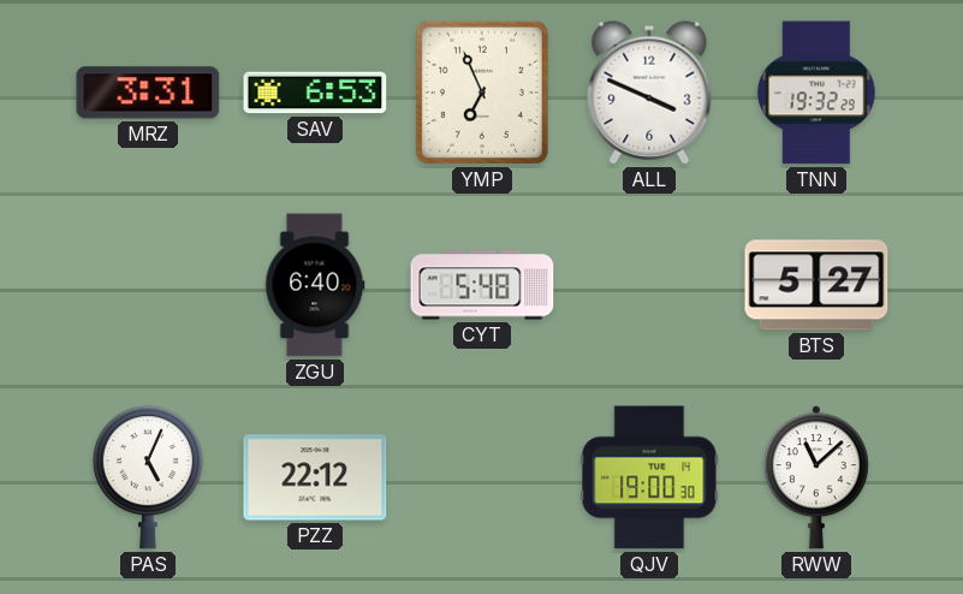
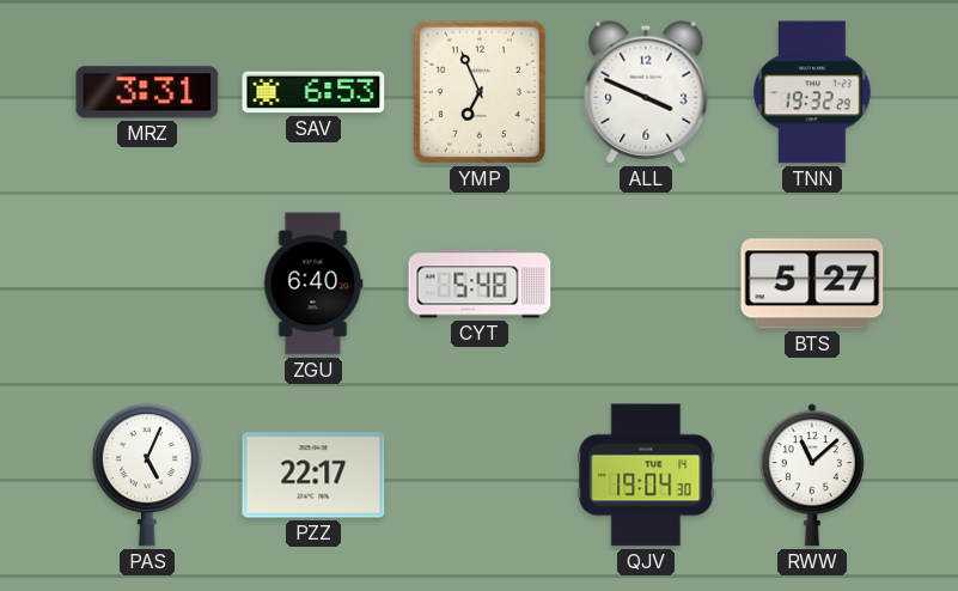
PZZ: 22:12 -> 22:17
QJV: 19:00 -> 19:04
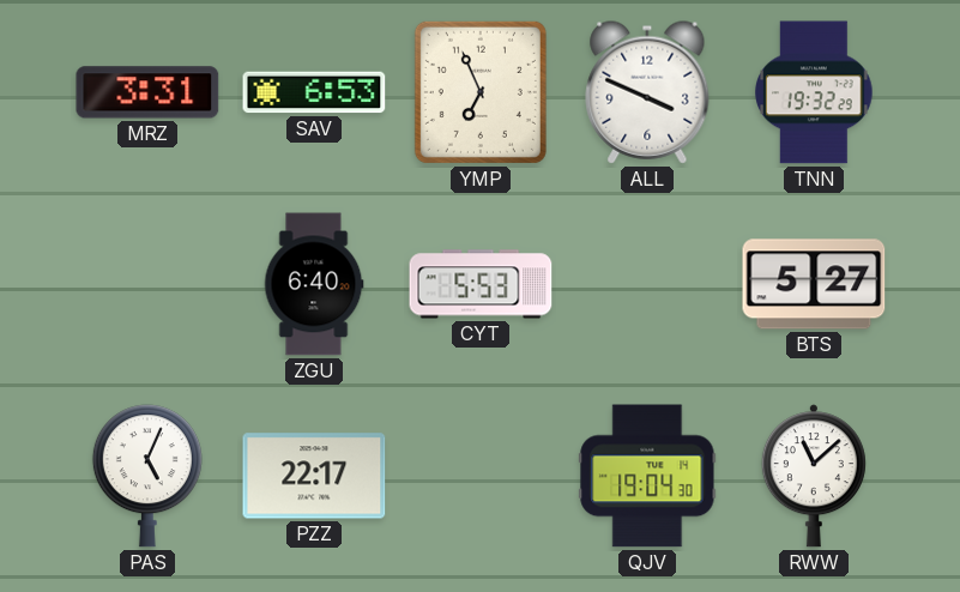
CYT: 5:48 -> 5:53
